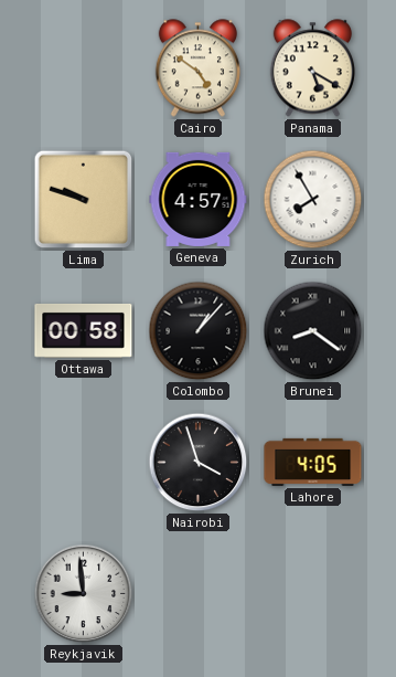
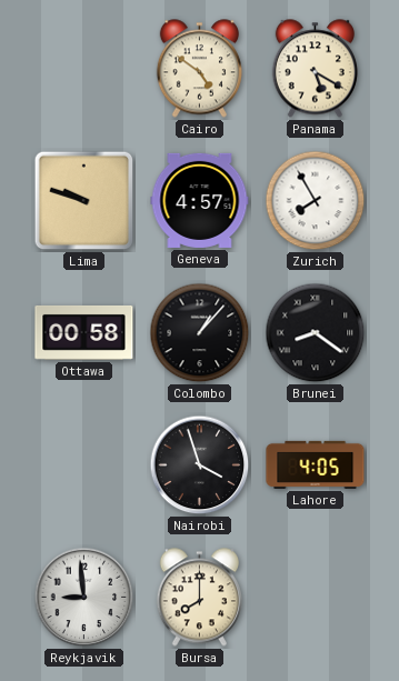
Bursa: none -> 8:00
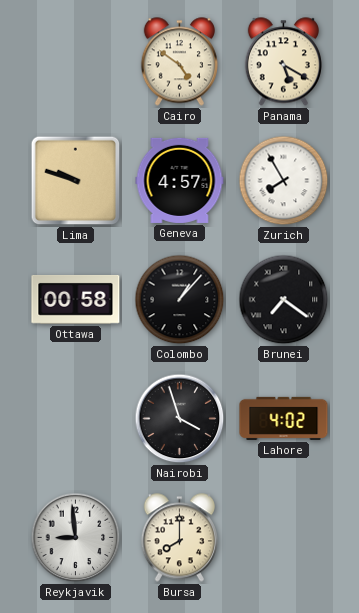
Brunei: 8:21 -> 7:21
Lahore: 4:05 -> 4:02
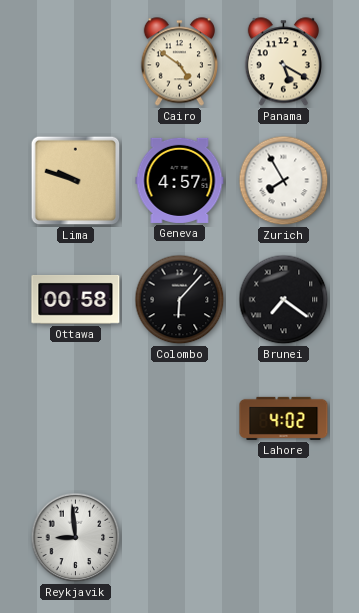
Colombo: 1:07 -> 6:07
Nairobi: 3:57 -> none
Bursa: 8:00 -> none
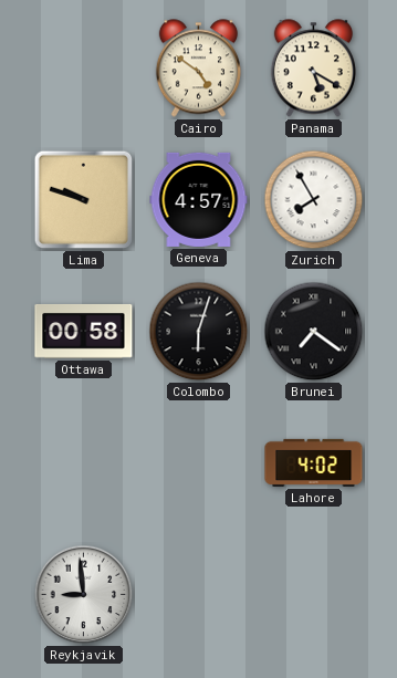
Colombo: 6:07 -> 6:03
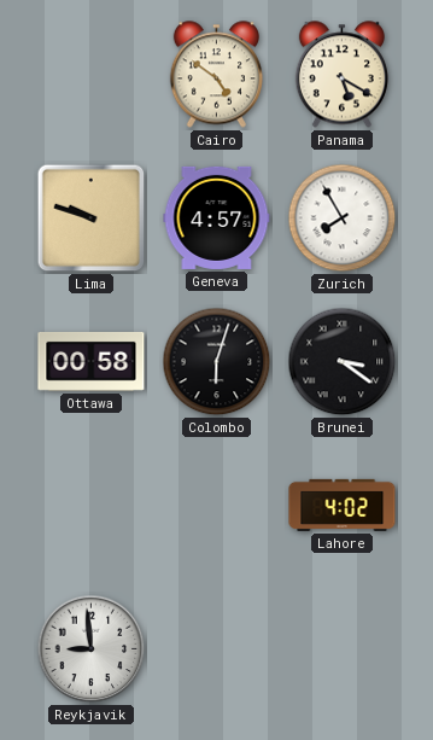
Brunei: 7:21 -> 3:21
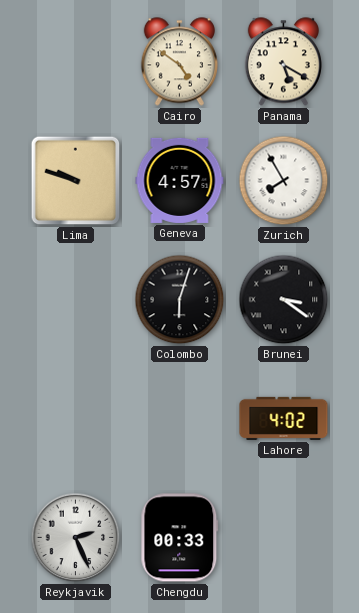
Ottawa: 00:58 -> none
Reykjavik: 8:59 -> 2:26
Chengdu: none -> 00:33
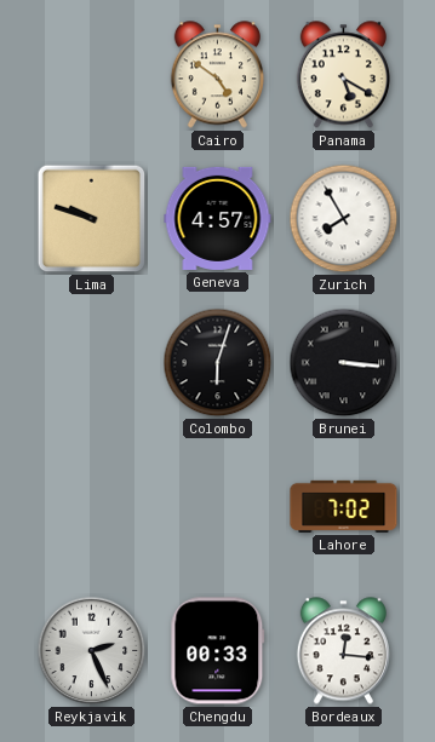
Brunei: 3:21 -> 3:16
Lahore: 4:02 -> 7:02
Bordeaux: none -> 12:16
